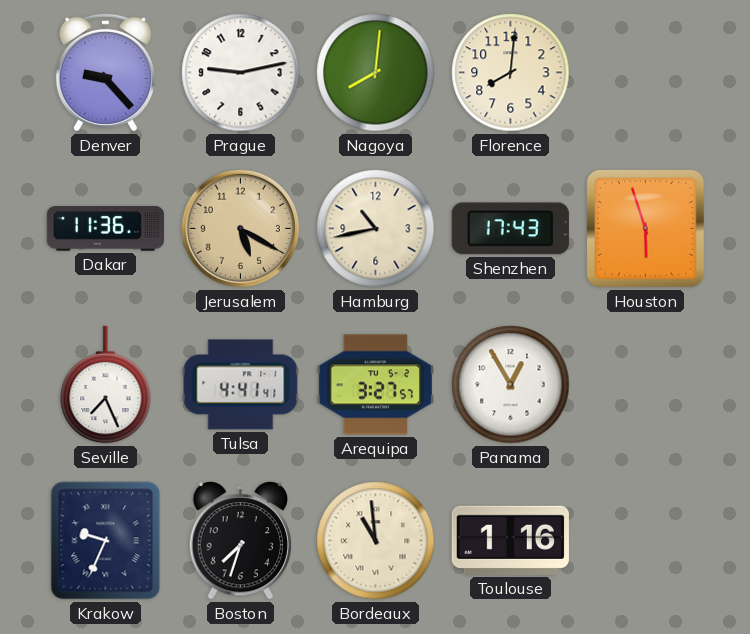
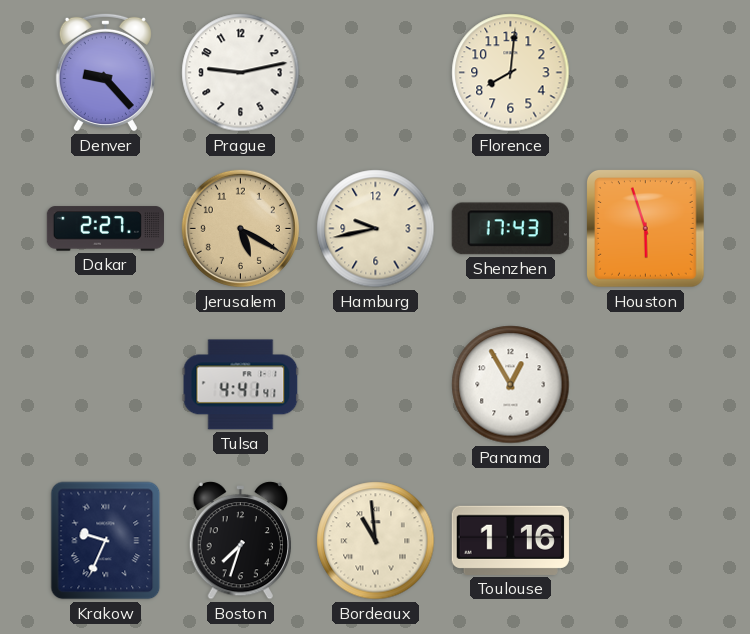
Nagoya: 8:01 -> none
Dakar: 11:36 -> 2:27
Hamburg: 10:43 -> 9:43
Seville: 7:26 -> none
Arequipa: 3:27 -> none
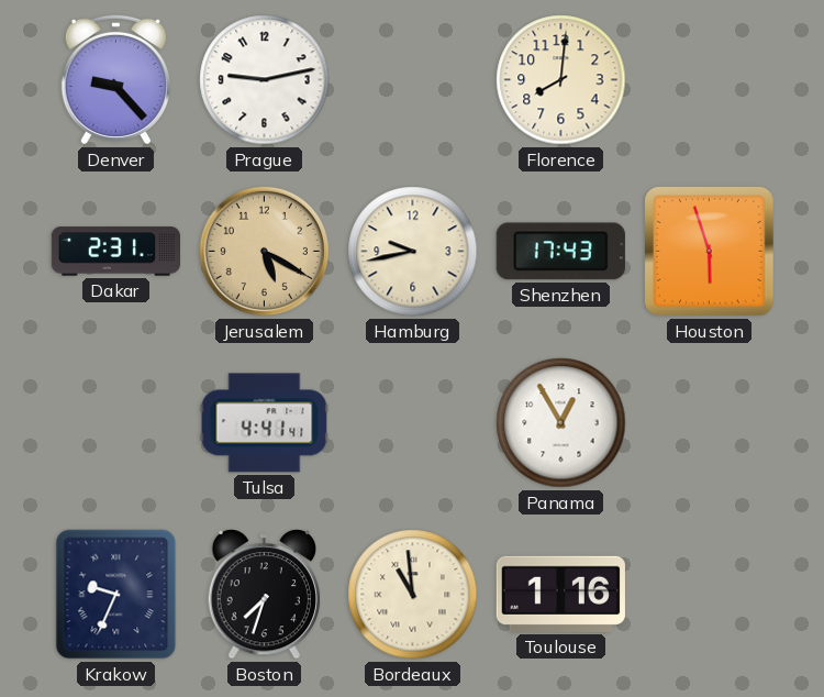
Dakar: 2:27 -> 2:31
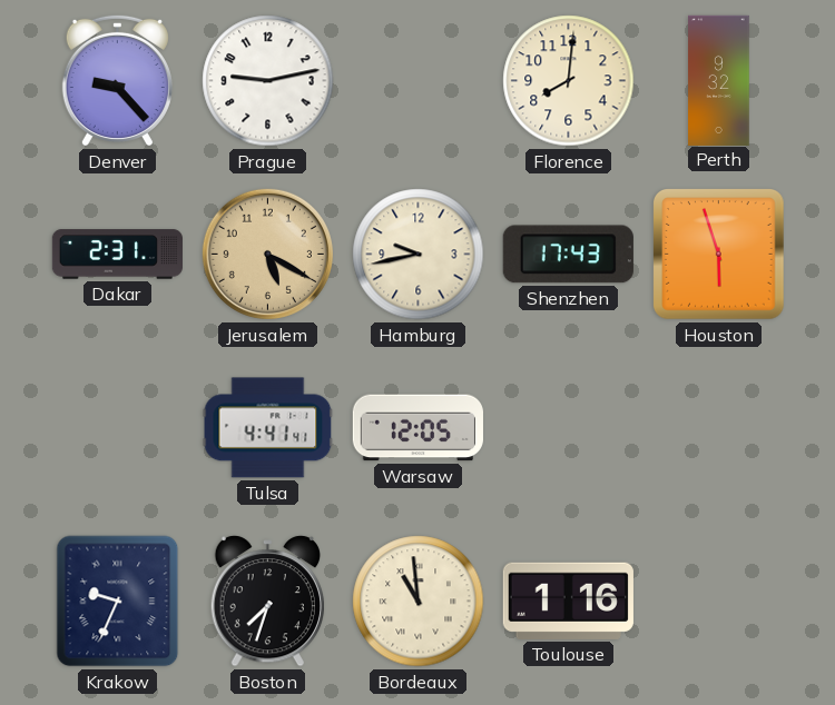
Perth: none -> 9:32
Warsaw: none -> 12:05
Panama: 12:55 -> none
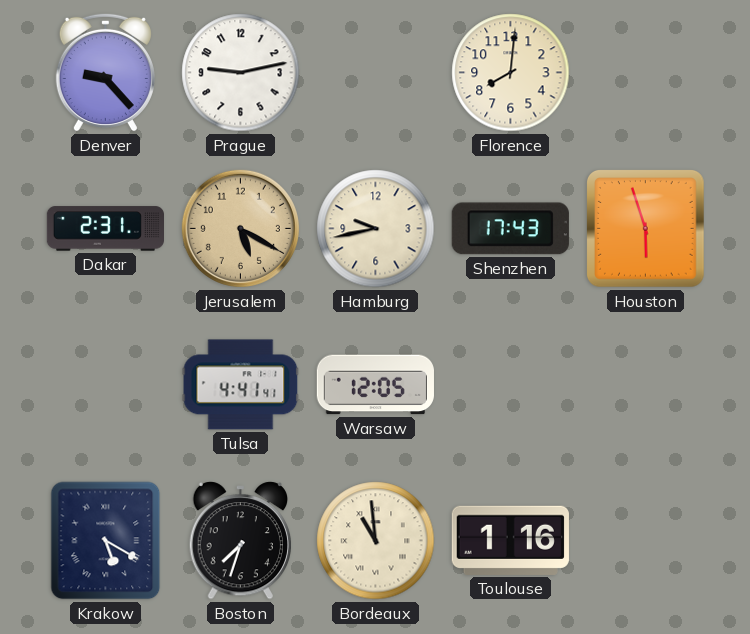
Perth: 9:32 -> none
Krakow: 9:34 -> 5:20
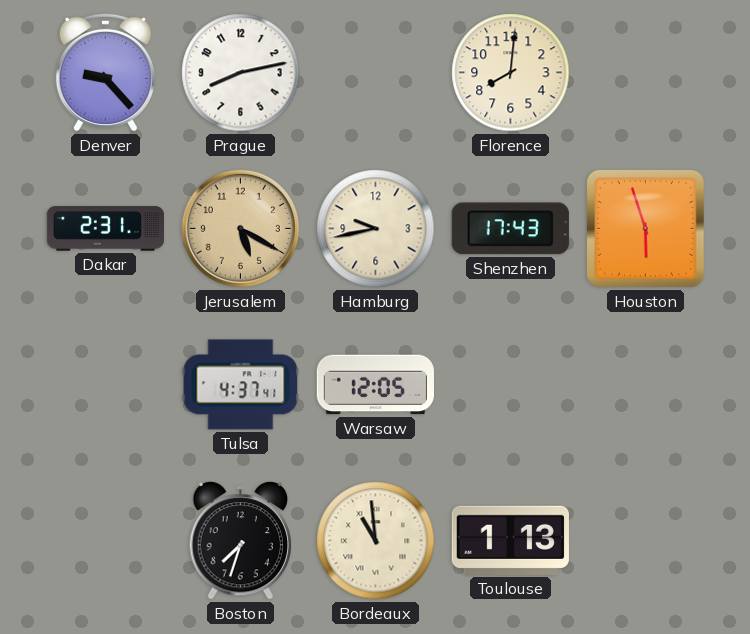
Prague: 9:13 -> 8:13
Tulsa: 4:41 -> 4:37
Krakow: 5:20 -> none
Toulouse: 1:16 -> 1:13
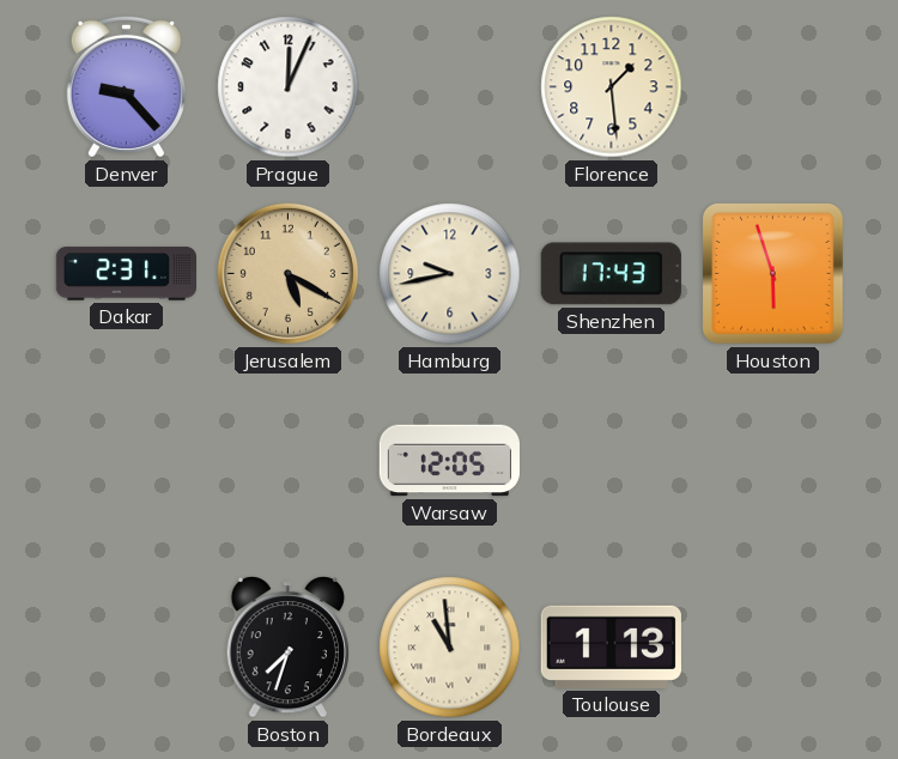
Prague: 8:13 -> 12:04
Florence: 8:01 -> 1:29
Tulsa: 4:37 -> none
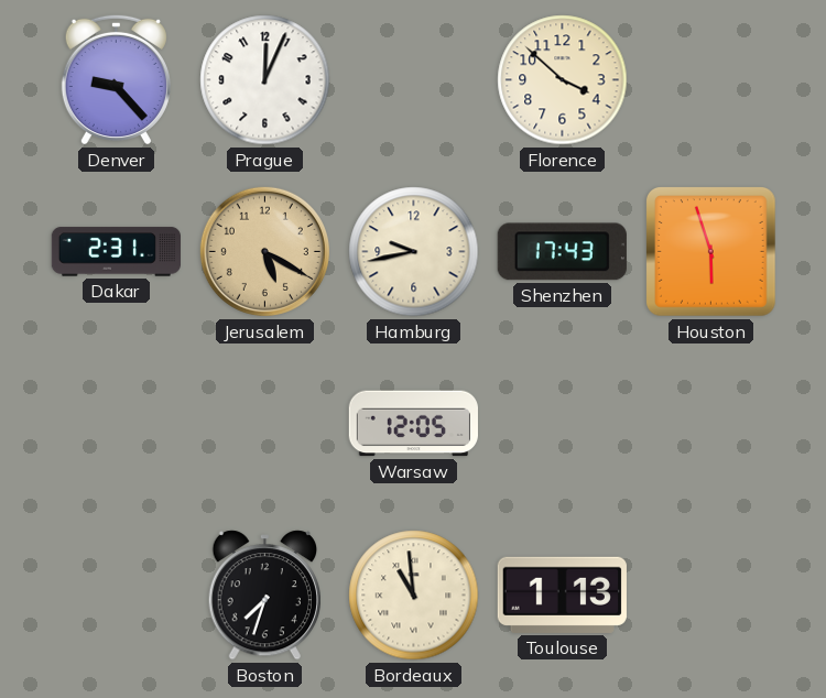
Florence: 1:29 -> 3:52
